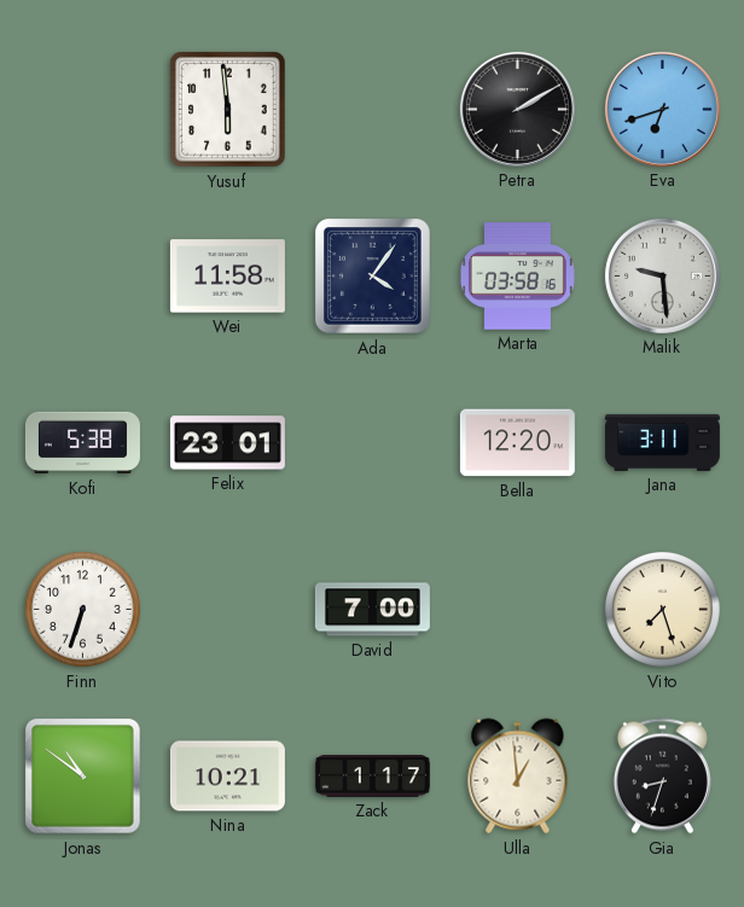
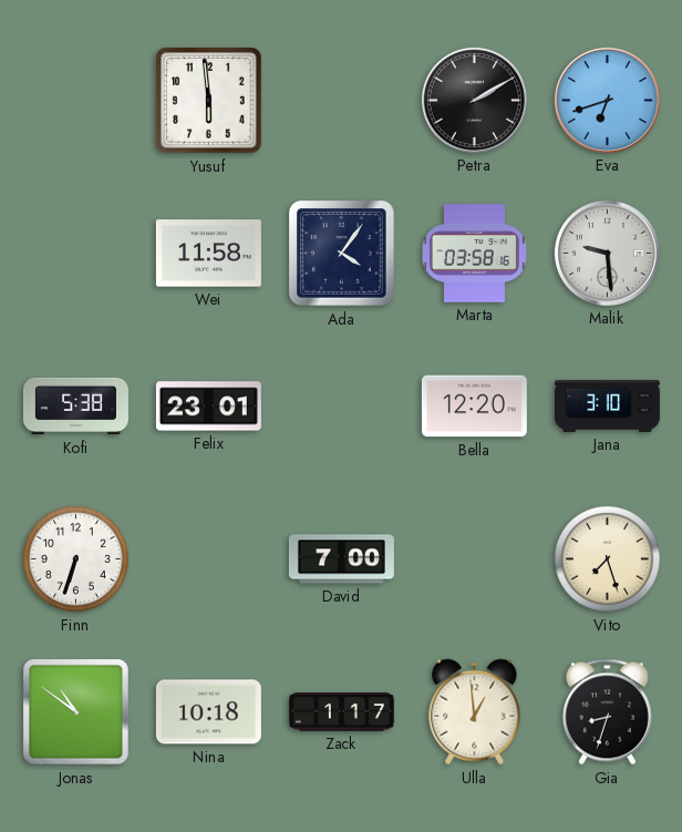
Jana: 3:11 -> 3:10
Nina: 10:21 -> 10:18
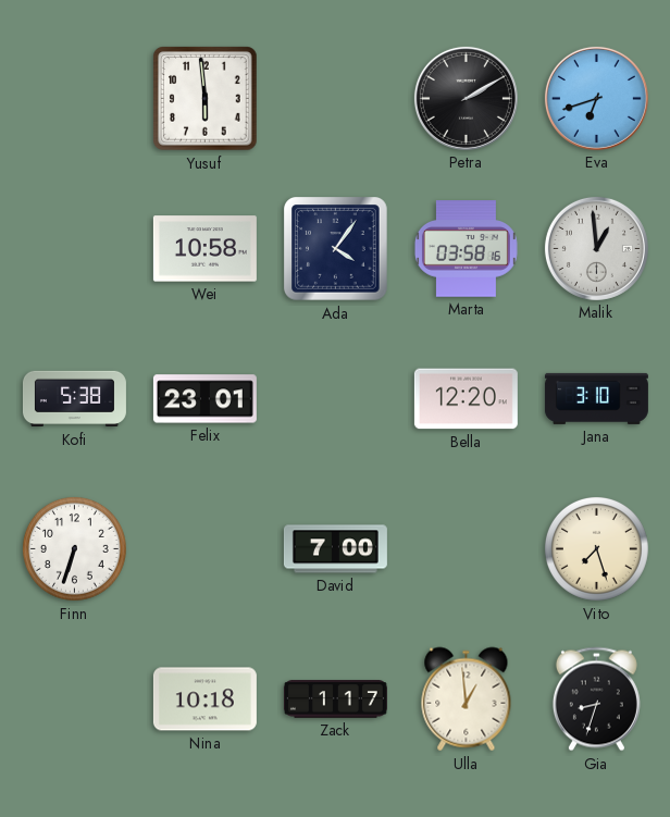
Wei: 11:58 -> 10:58
Malik: 9:29 -> 12:59
Jonas: 10:51 -> none
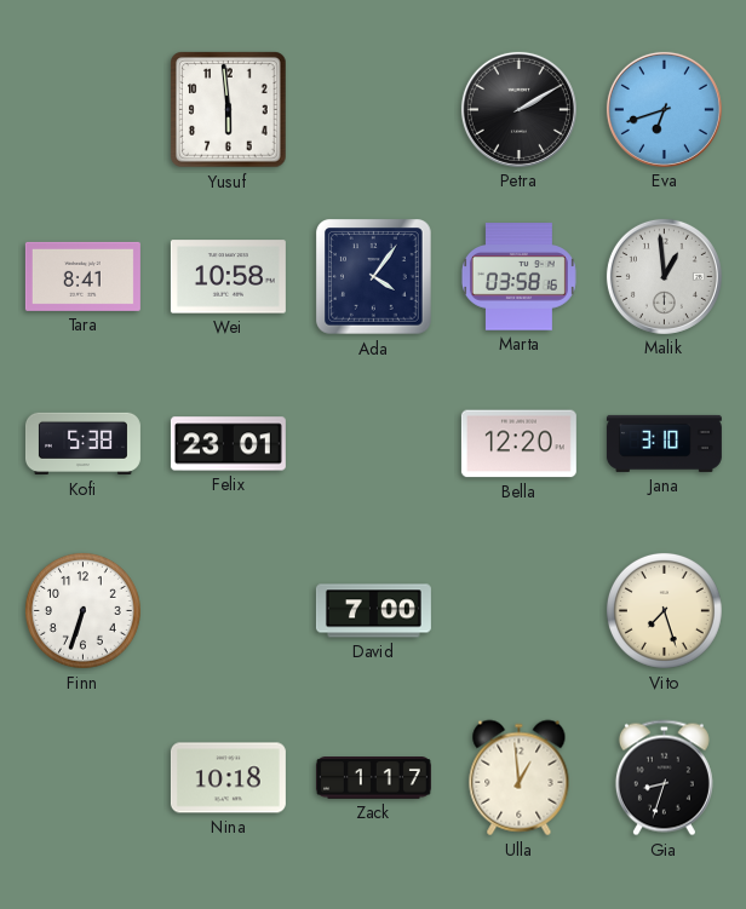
Tara: none -> 8:41
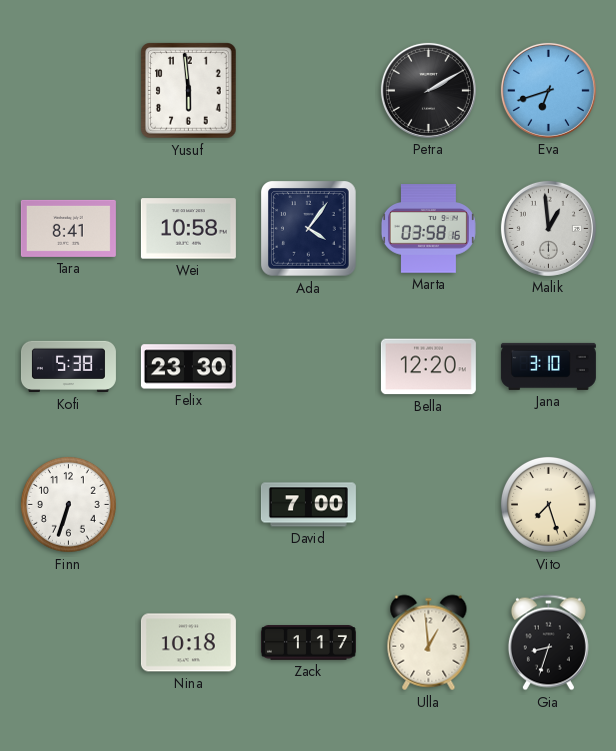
Felix: 23:01 -> 23:30
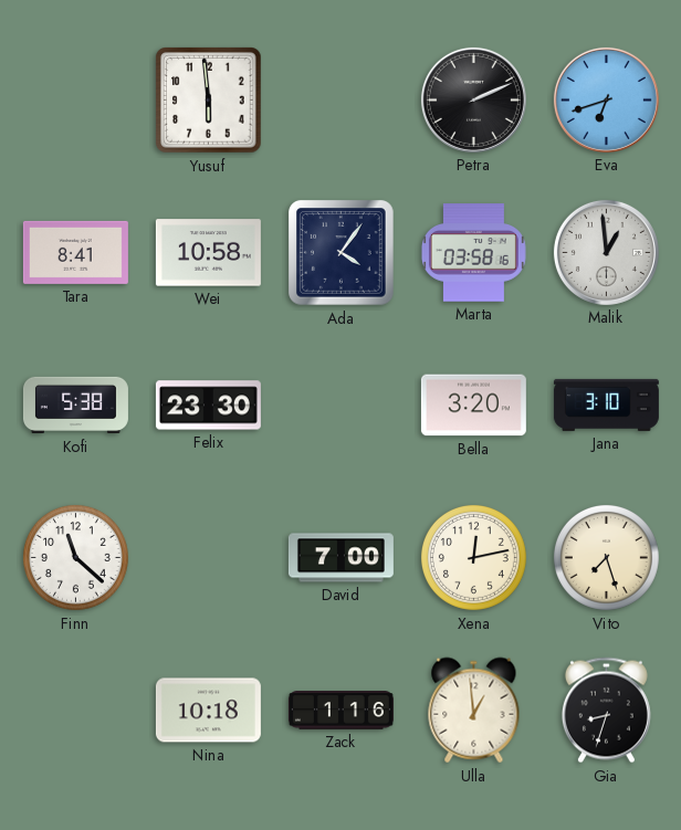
Petra: 2:10 -> 2:11
Bella: 12:20 -> 3:20
Finn: 6:33 -> 11:22
Xena: none -> 12:13
Zack: 1:17 -> 1:16
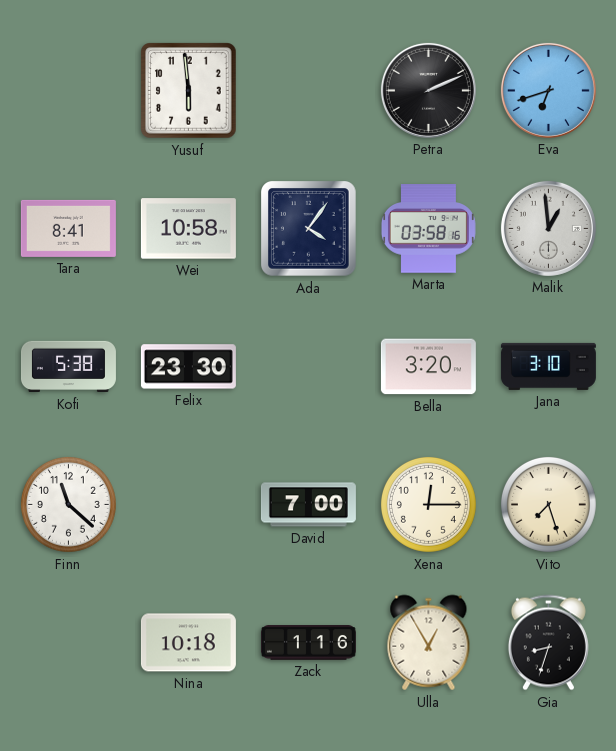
Xena: 12:13 -> 12:15
Ulla: 12:59 -> 12:55
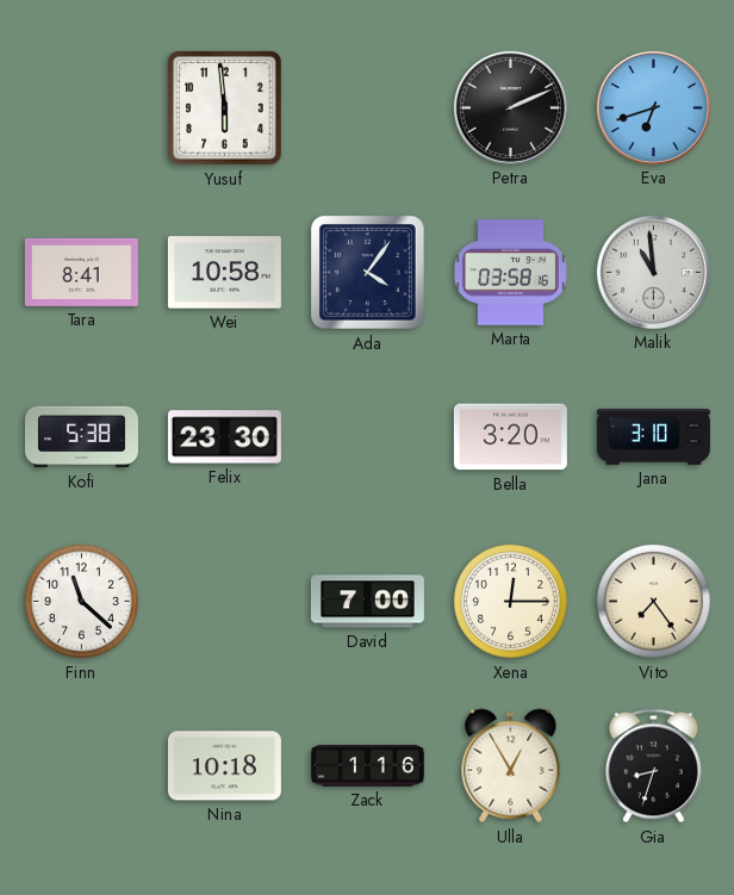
Malik: 12:59 -> 10:59
Vito: 7:27 -> 7:24
